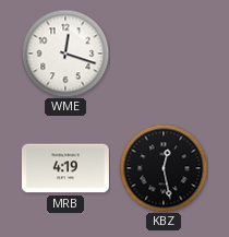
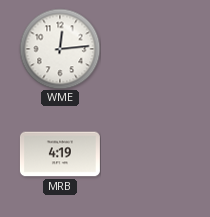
WME: 12:18 -> 12:14
KBZ: 12:28 -> none
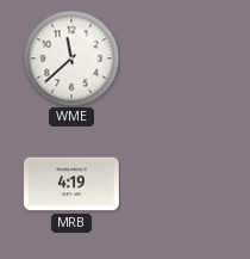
WME: 12:14 -> 11:38
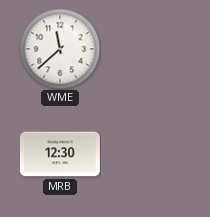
MRB: 4:19 -> 12:30
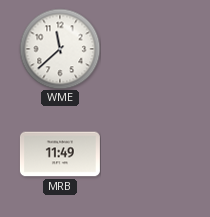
MRB: 12:30 -> 11:49
